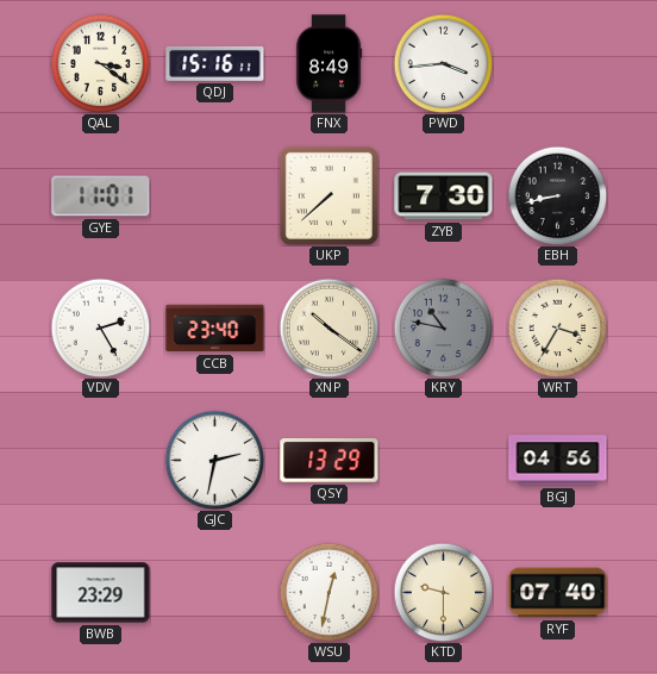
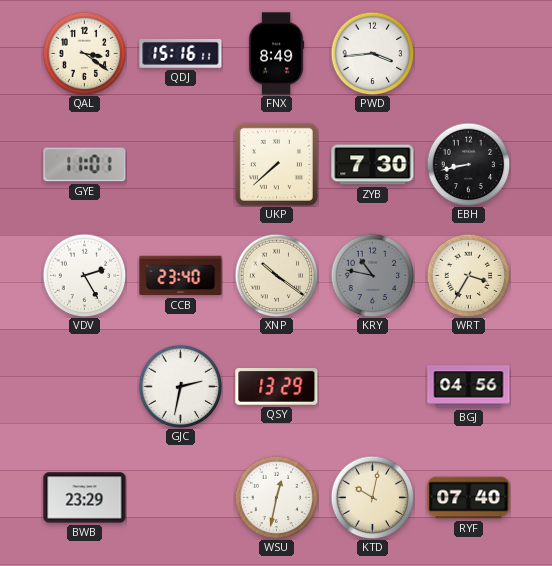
KTD: 9:30 -> 10:02
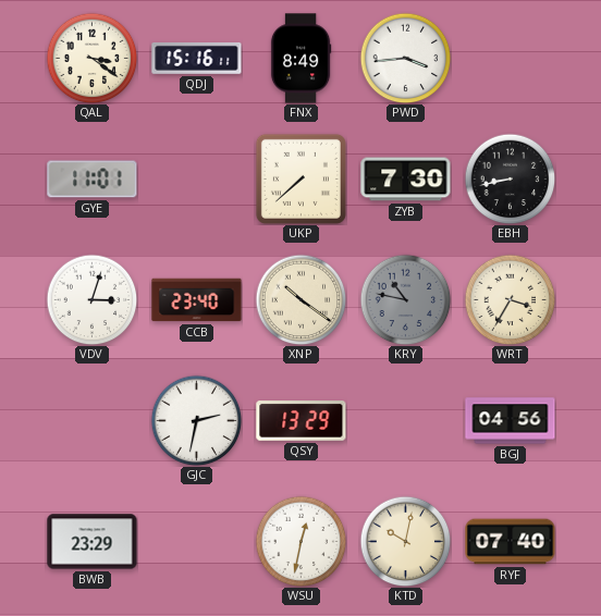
VDV: 2:25 -> 3:03
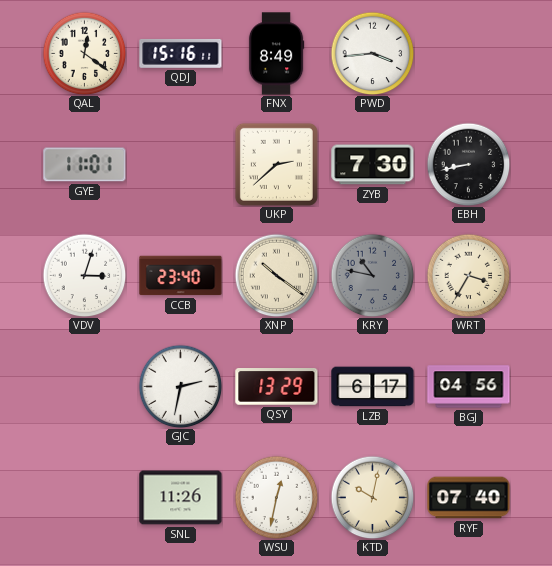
QAL: 3:21 -> 12:21
UKP: 7:38 -> 2:38
LZB: none -> 6:17
BWB: 23:29 -> none
SNL: none -> 11:26
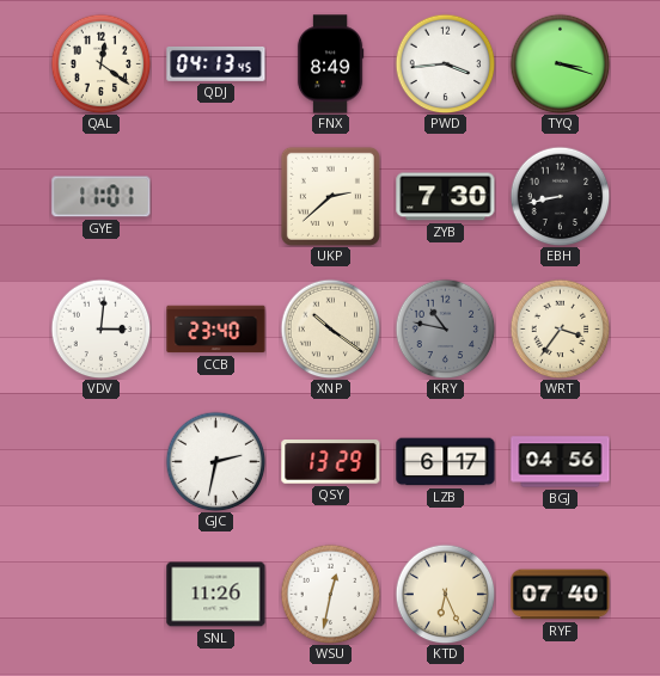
QDJ: 15:16 -> 04:13
TYQ: none -> 3:18
VDV: 3:03 -> 3:01
WRT: 3:35 -> 3:36
KTD: 10:02 -> 6:26
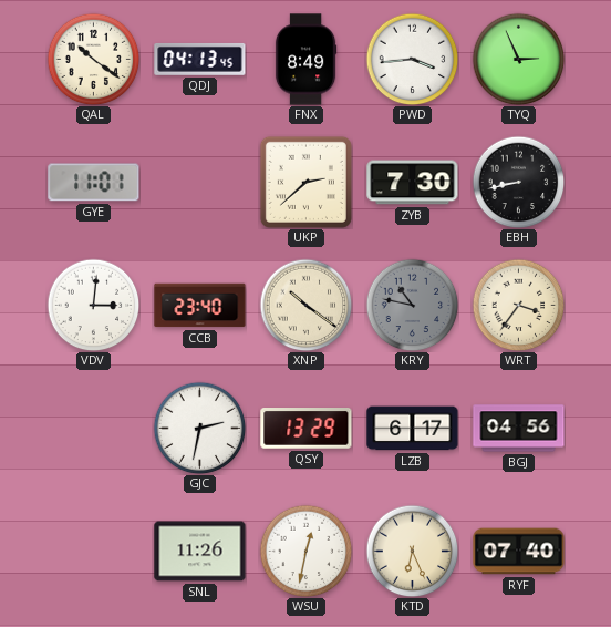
QAL: 12:21 -> 10:21
TYQ: 3:18 -> 2:56
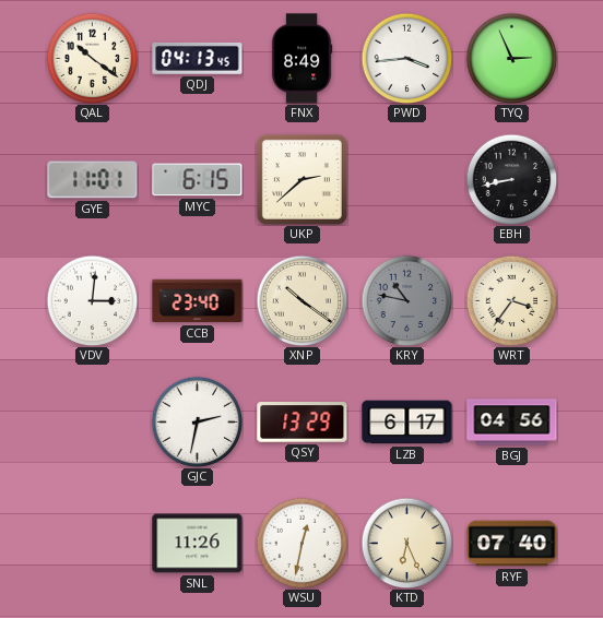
MYC: none -> 6:15
ZYB: 7:30 -> none
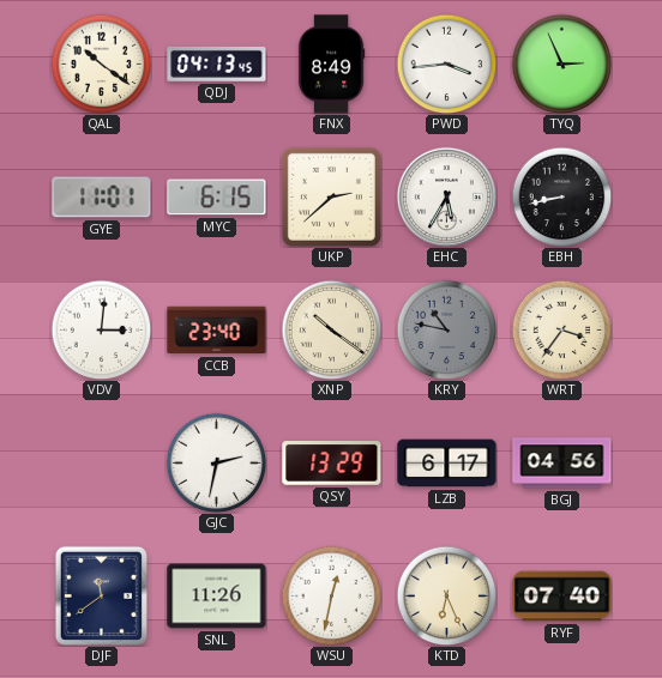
EHC: none -> 5:35
DJF: none -> 11:39
